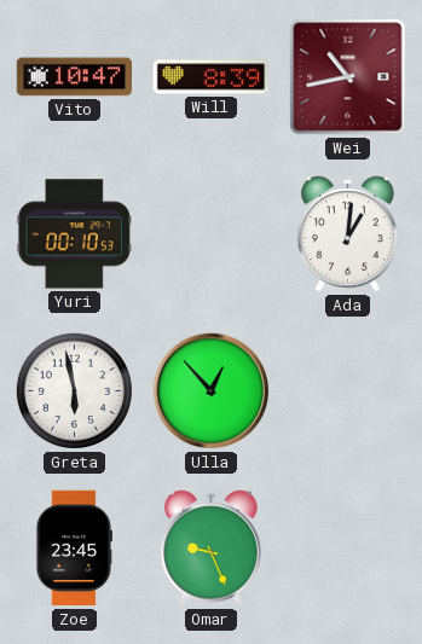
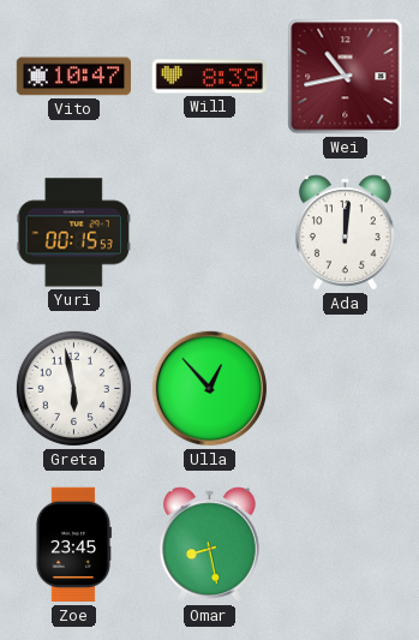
Yuri: 00:10 -> 00:15
Ada: 1:01 -> 12:01
Omar: 9:26 -> 8:28
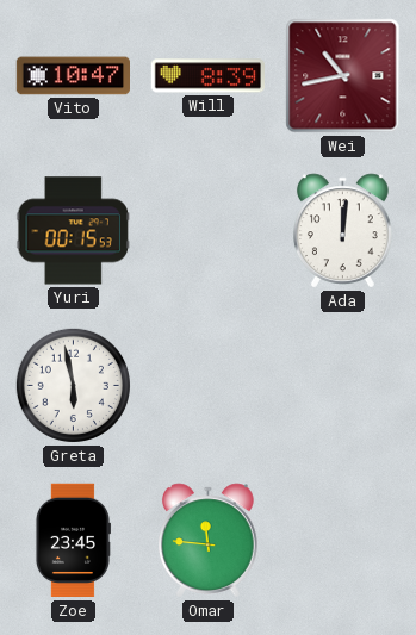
Ulla: 12:53 -> none
Omar: 8:28 -> 11:46
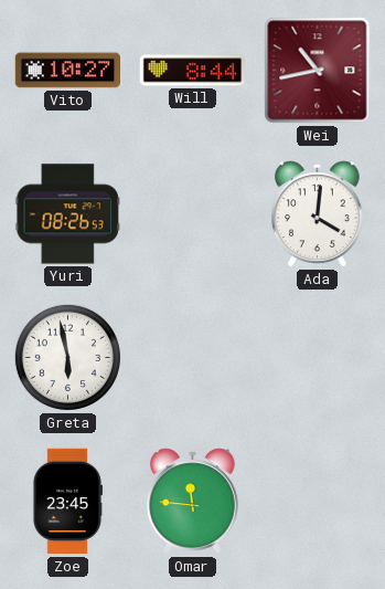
Vito: 10:47 -> 10:27
Will: 8:39 -> 8:44
Yuri: 00:15 -> 08:26
Ada: 12:01 -> 4:01
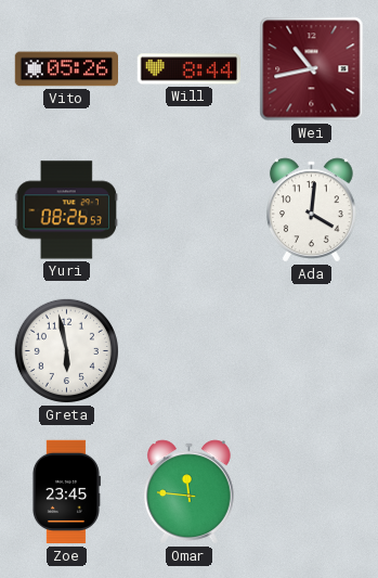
Vito: 10:27 -> 05:26
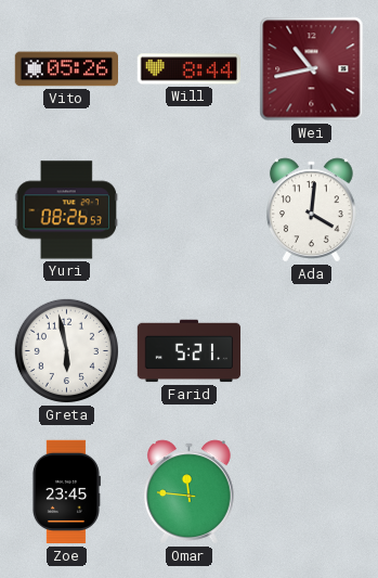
Farid: none -> 5:21
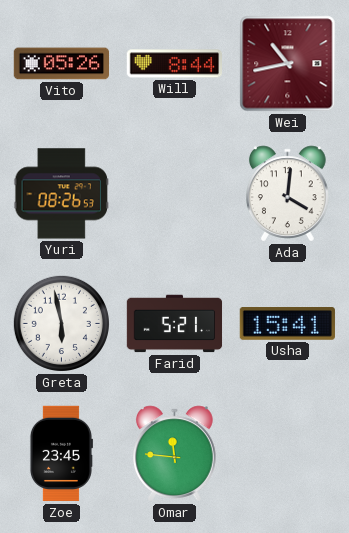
Usha: none -> 15:41
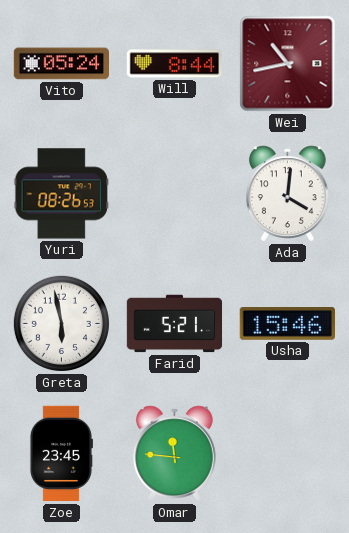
Vito: 05:26 -> 05:24
Usha: 15:41 -> 15:46
